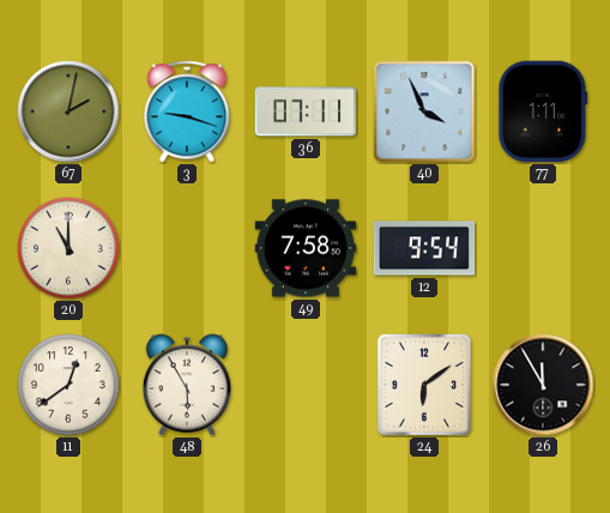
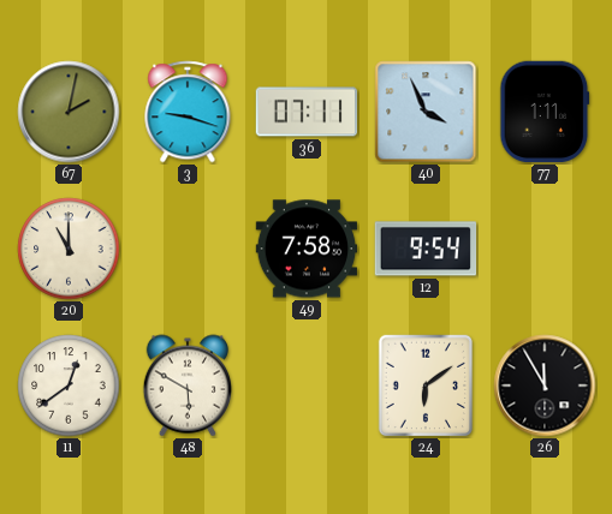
48: 5:55 -> 5:50
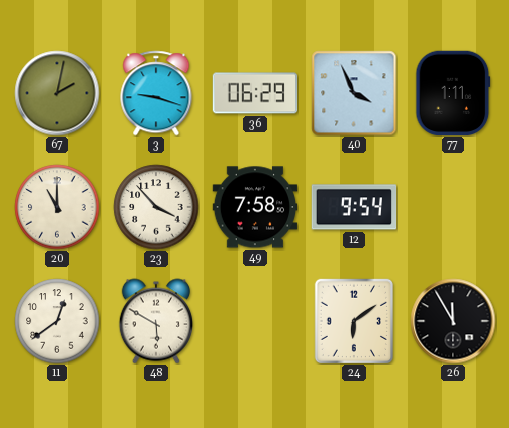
36: 07:11 -> 06:29
23: none -> 3:53
